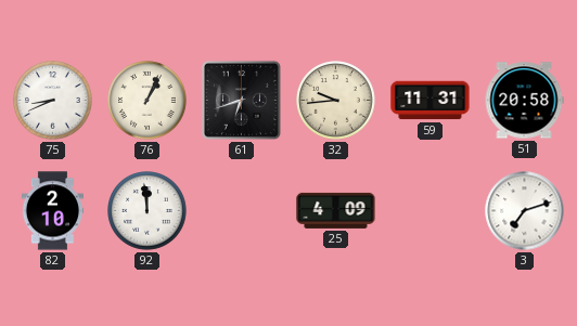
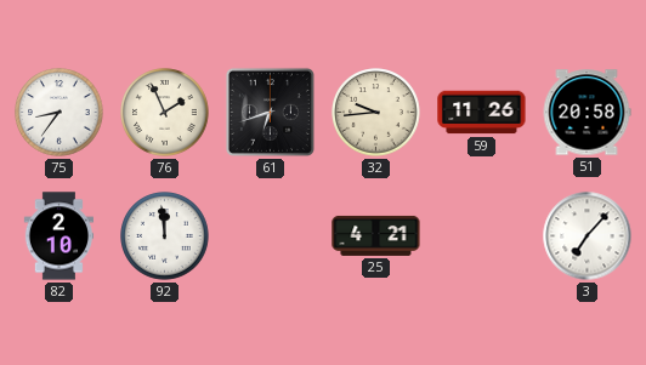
75: 8:41 -> 8:36
76: 1:04 -> 1:56
59: 11:31 -> 11:26
25: 4:09 -> 4:21
3: 7:12 -> 7:07
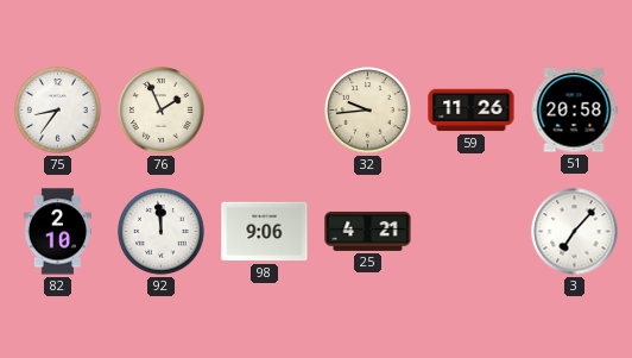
61: 6:42 -> none
98: none -> 9:06
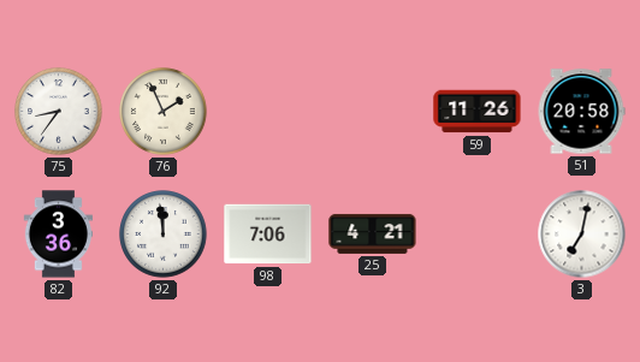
32: 9:44 -> none
82: 2:10 -> 3:36
98: 9:06 -> 7:06
3: 7:07 -> 7:02
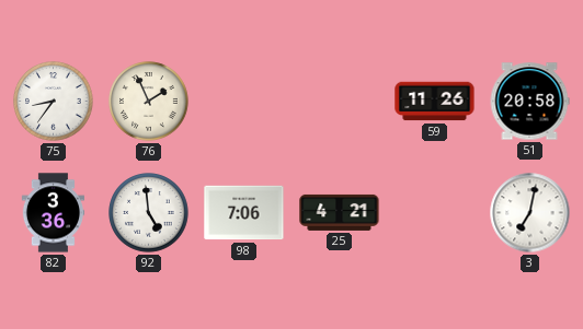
92: 11:59 -> 4:59
